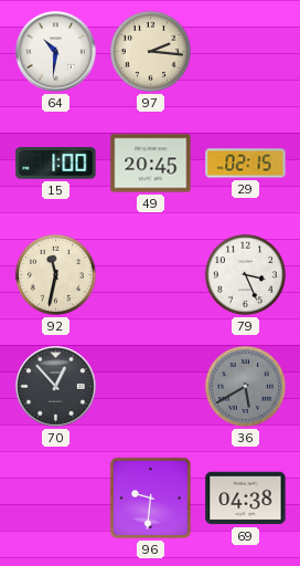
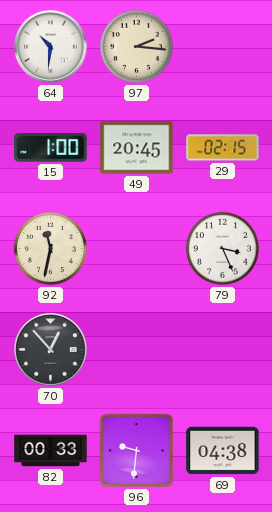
36: 5:40 -> none
82: none -> 00:33
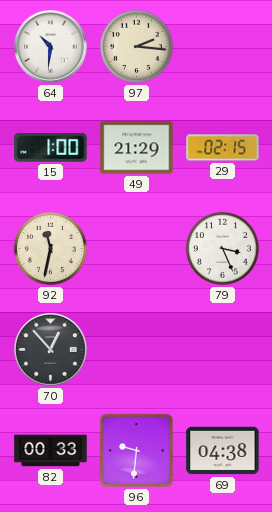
49: 20:45 -> 21:29
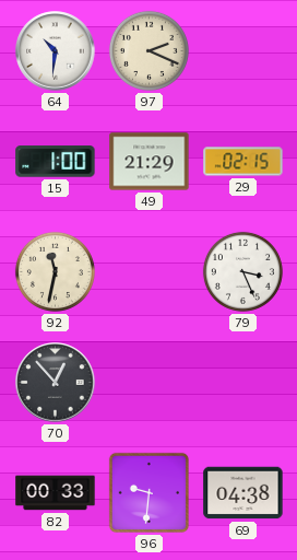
97: 2:16 -> 2:19
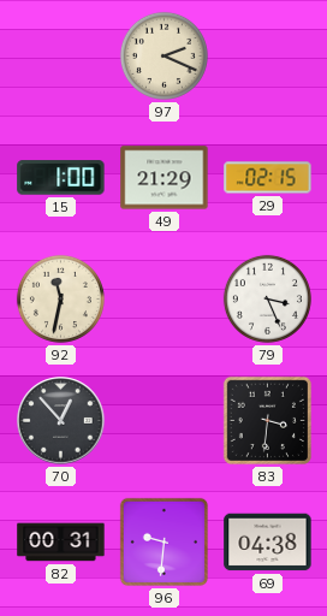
64: 10:31 -> none
83: none -> 3:31
82: 00:33 -> 00:31
